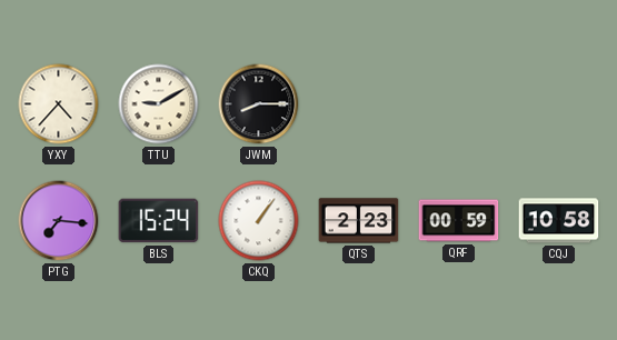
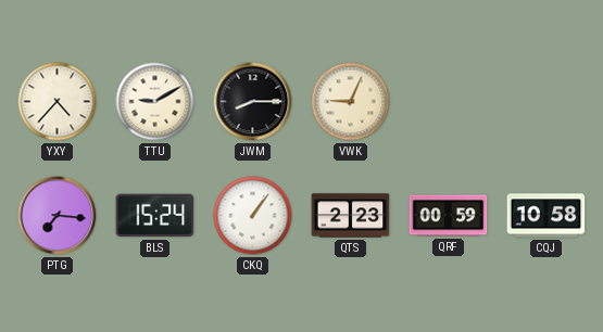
VWK: none -> 9:04
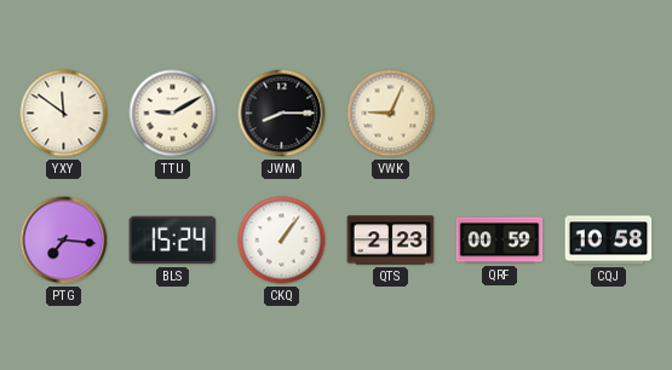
YXY: 4:37 -> 11:51
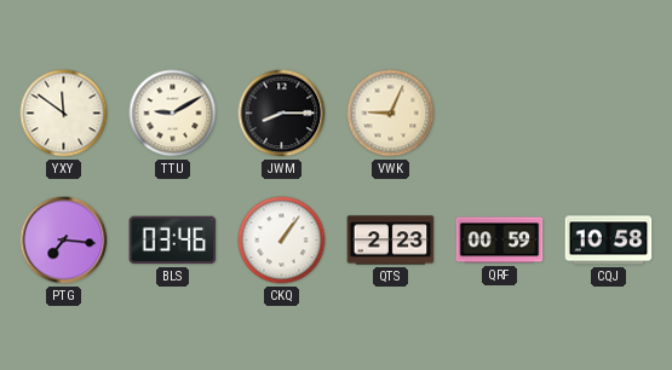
BLS: 15:24 -> 03:46
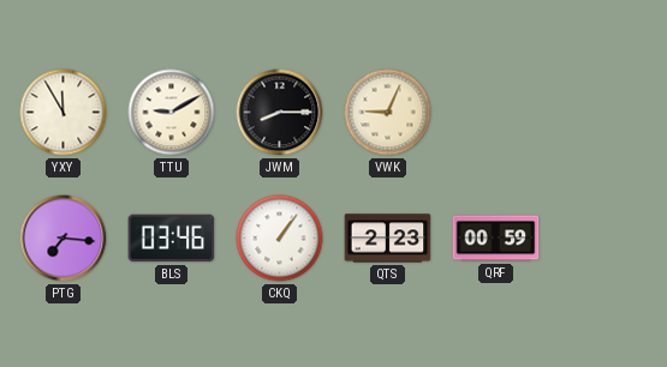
YXY: 11:51 -> 11:55
CQJ: 10:58 -> none
